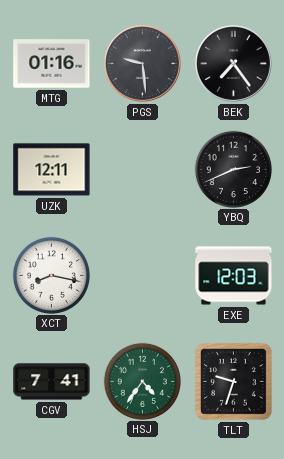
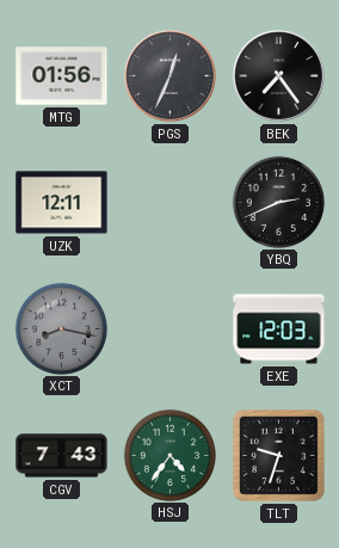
MTG: 01:16 -> 01:56
PGS: 9:29 -> 12:34
XCT dial: white -> grey
CGV: 7:41 -> 7:43
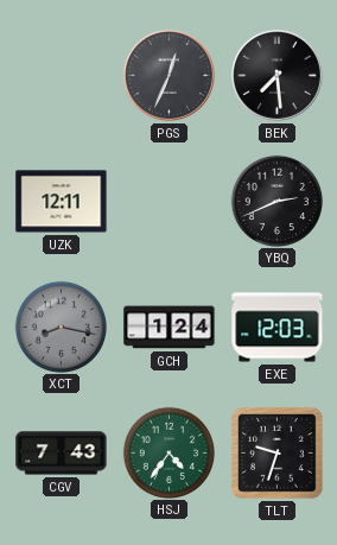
MTG: 01:56 -> none
BEK: 7:24 -> 7:29
GCH: none -> 1:24
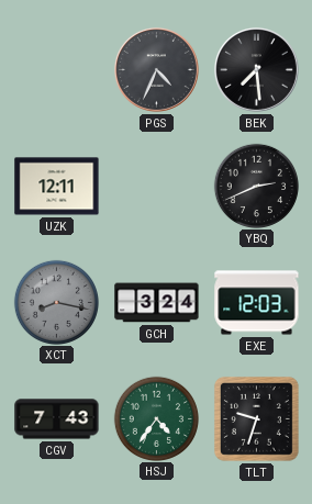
PGS: 12:34 -> 4:34
GCH: 1:24 -> 3:24
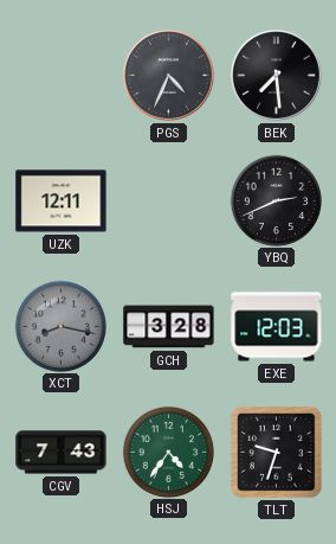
GCH: 3:24 -> 3:28
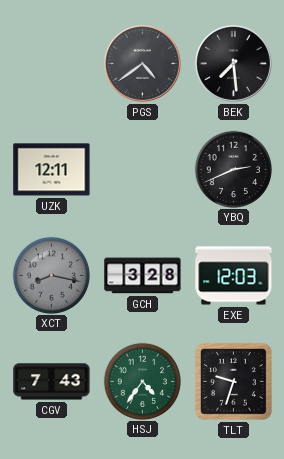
PGS: 4:34 -> 4:39
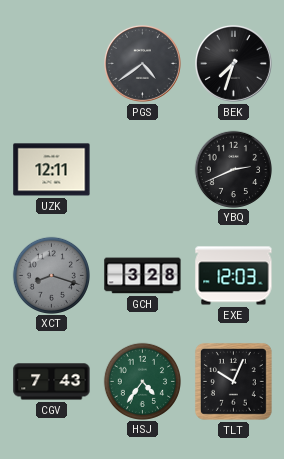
BEK: 7:29 -> 7:33
XCT: 8:17 -> 8:18
TLT: 9:33 -> 10:04
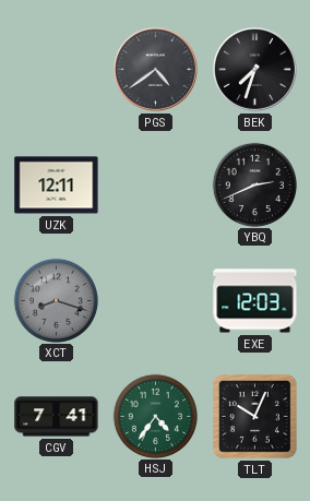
GCH: 3:28 -> none
CGV: 7:43 -> 7:41
